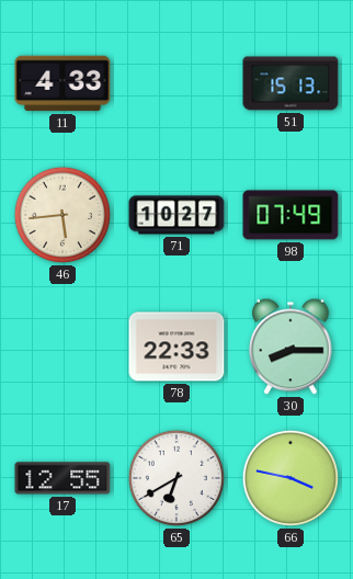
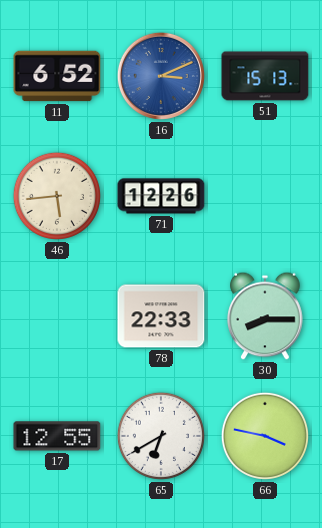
11: 4:33 -> 6:52
16: none -> 3:11
71: 10:27 -> 12:26
98: 07:49 -> none
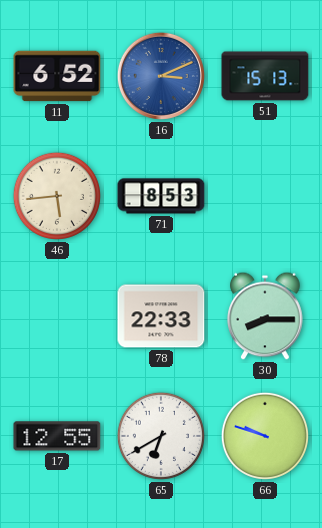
71: 12:26 -> 8:53
66: 3:47 -> 9:48
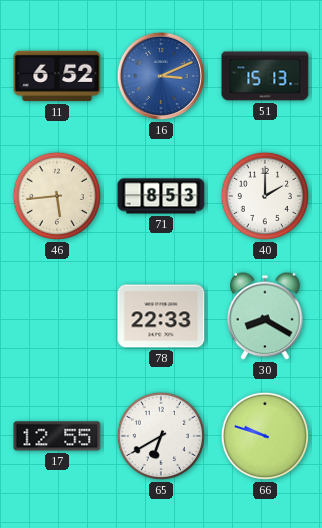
40: none -> 2:00
30: 8:15 -> 8:20
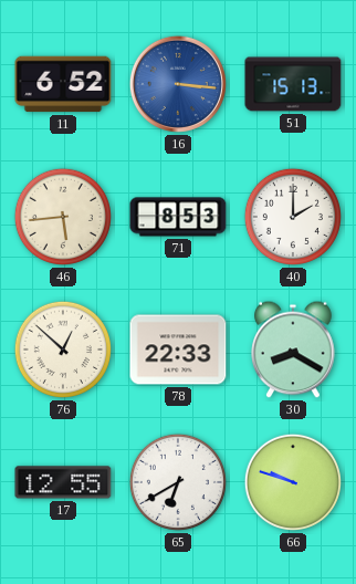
16: 3:11 -> 3:16
76: none -> 12:52
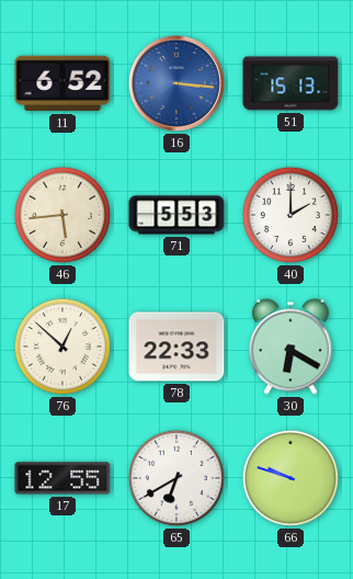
71: 8:53 -> 5:53
30: 8:20 -> 6:20
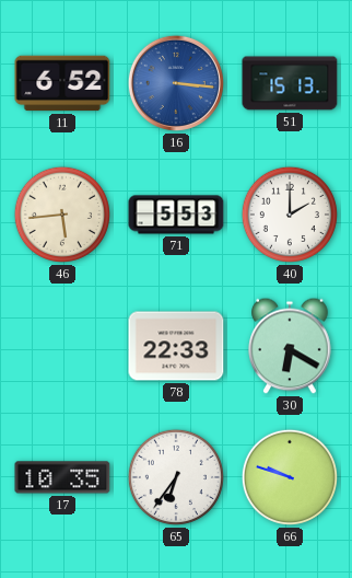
76: 12:52 -> none
17: 12:55 -> 10:35
65: 6:40 -> 6:36
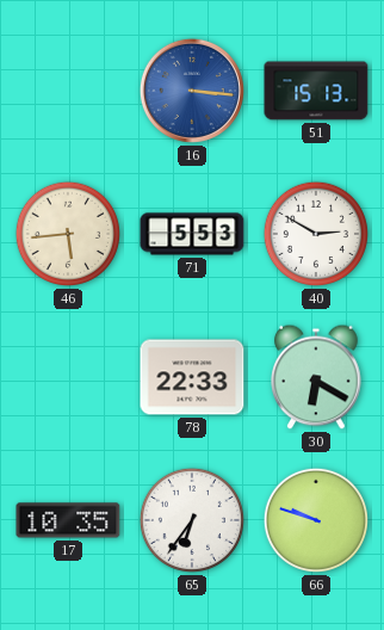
11: 6:52 -> none
40: 2:00 -> 2:50
